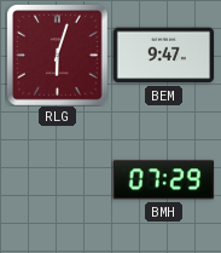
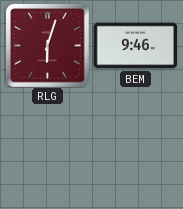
BEM: 9:47 -> 9:46
BMH: 07:29 -> none
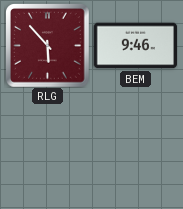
RLG: 6:03 -> 5:53
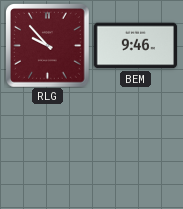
RLG: 5:53 -> 9:53
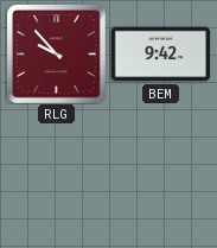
BEM: 9:46 -> 9:42
